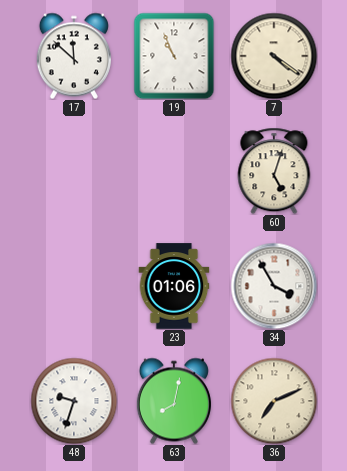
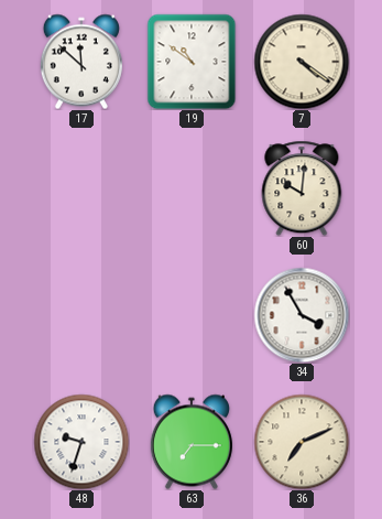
19: 10:56 -> 10:51
60: 5:03 -> 10:01
23: 01:06 -> none
63: 8:02 -> 7:15
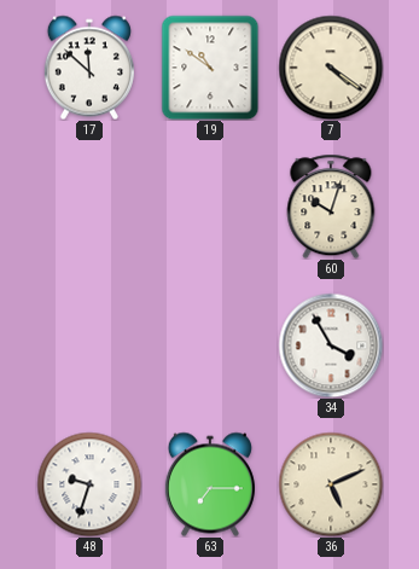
60: 10:01 -> 10:03
36: 7:11 -> 5:11
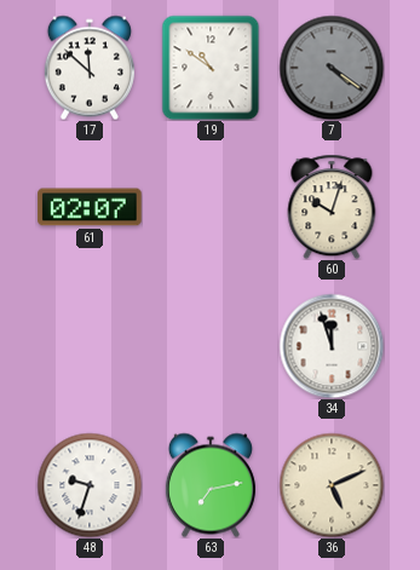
7 dial: cream -> grey
61: none -> 02:07
34: 3:55 -> 11:57
63: 7:15 -> 7:13
